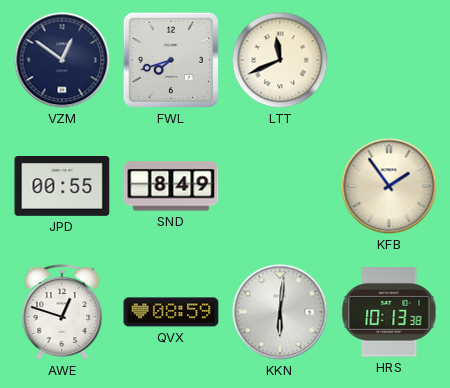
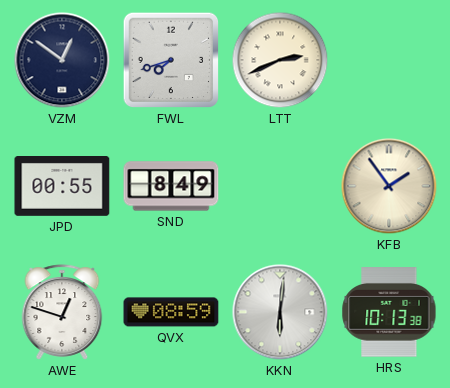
LTT: 11:41 -> 2:41
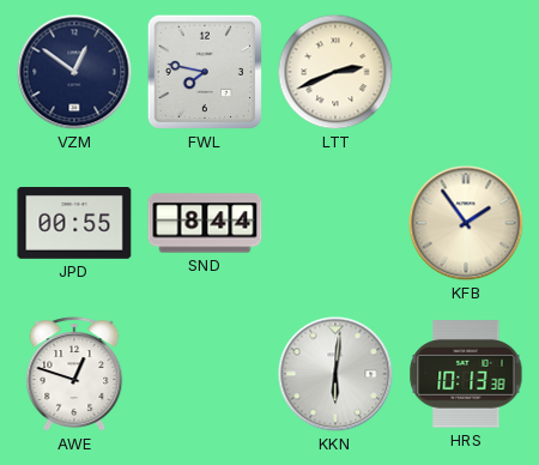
FWL: 7:42 -> 7:47
SND: 8:49 -> 8:44
QVX: 08:59 -> none
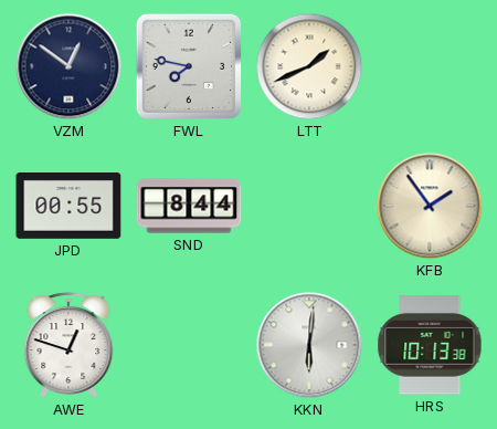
LTT: 2:41 -> 1:41
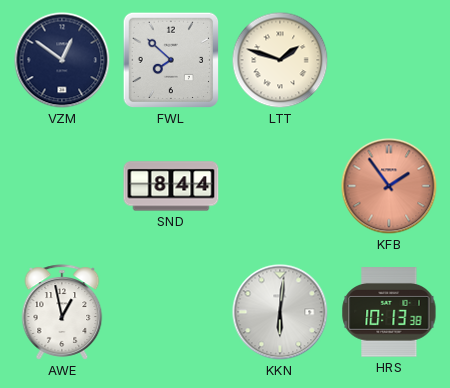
FWL: 7:47 -> 7:52
LTT: 1:41 -> 1:48
JPD: 00:55 -> none
KFB dial: cream -> salmon
AWE: 12:48 -> 12:58
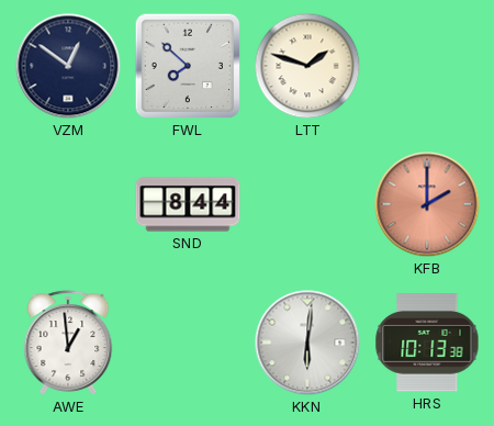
KFB: 1:54 -> 2:00
AWE: 12:58 -> 12:59
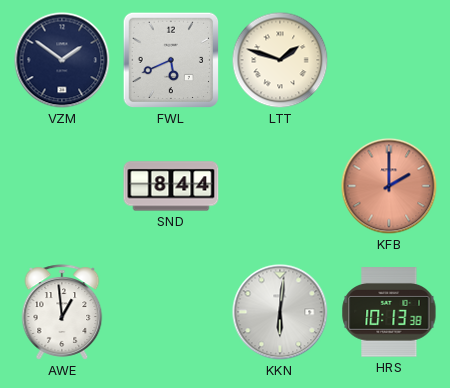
VZM: 12:51 -> 1:51
FWL: 7:52 -> 5:41
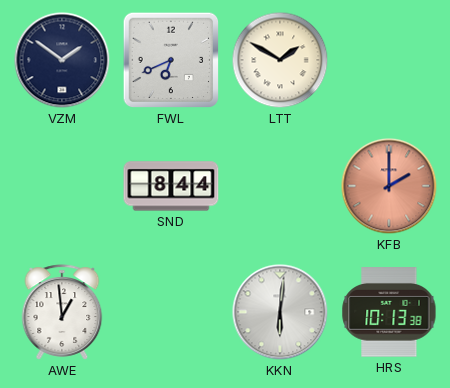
FWL: 5:41 -> 6:41
LTT: 1:48 -> 1:50
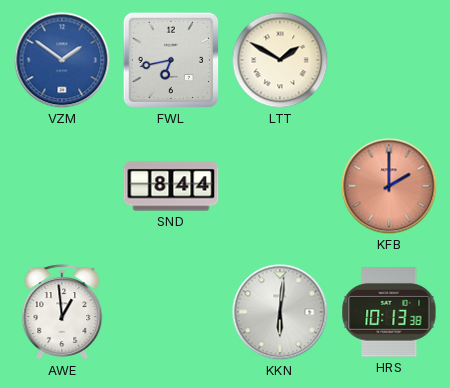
VZM dial: navy -> blue
FWL: 6:41 -> 6:43
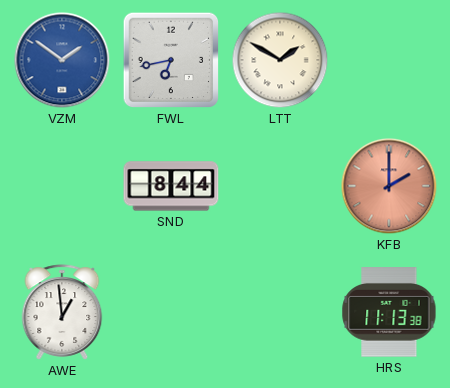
KKN: 6:01 -> none
HRS: 10:13 -> 11:13
